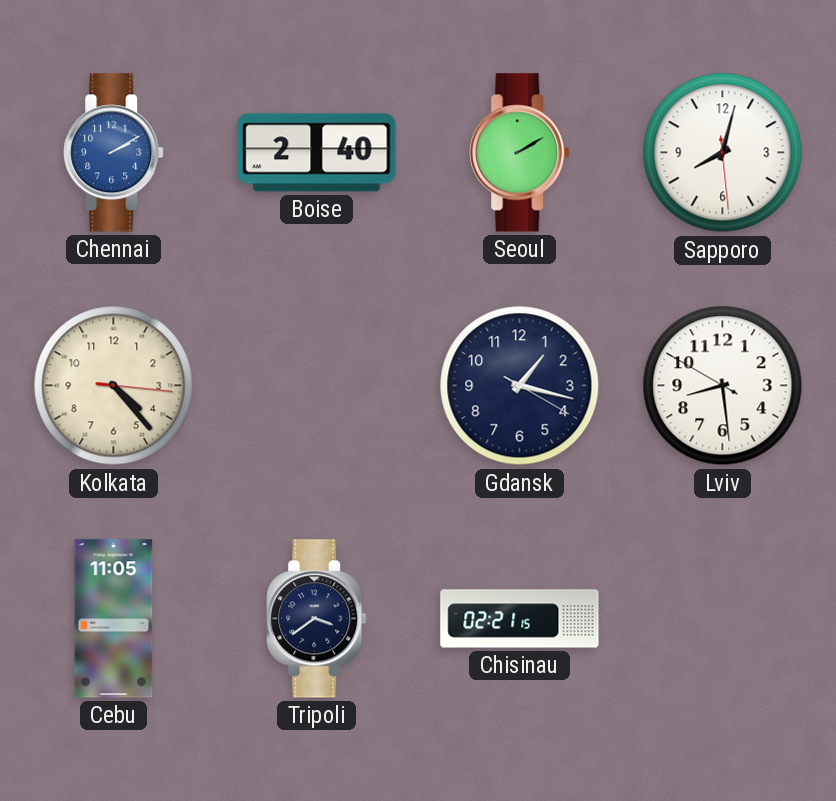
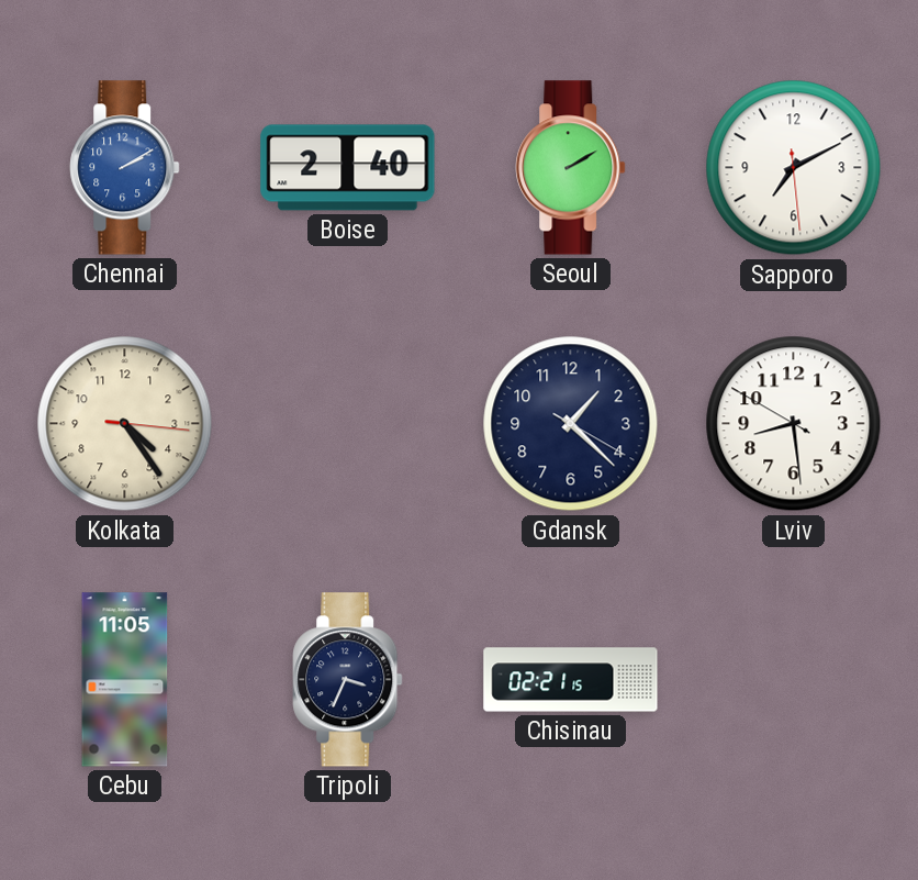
Sapporo: 8:02 -> 7:10
Kolkata: 4:23 -> 4:24
Gdansk: 1:17 -> 1:22
Tripoli: 3:39 -> 3:34
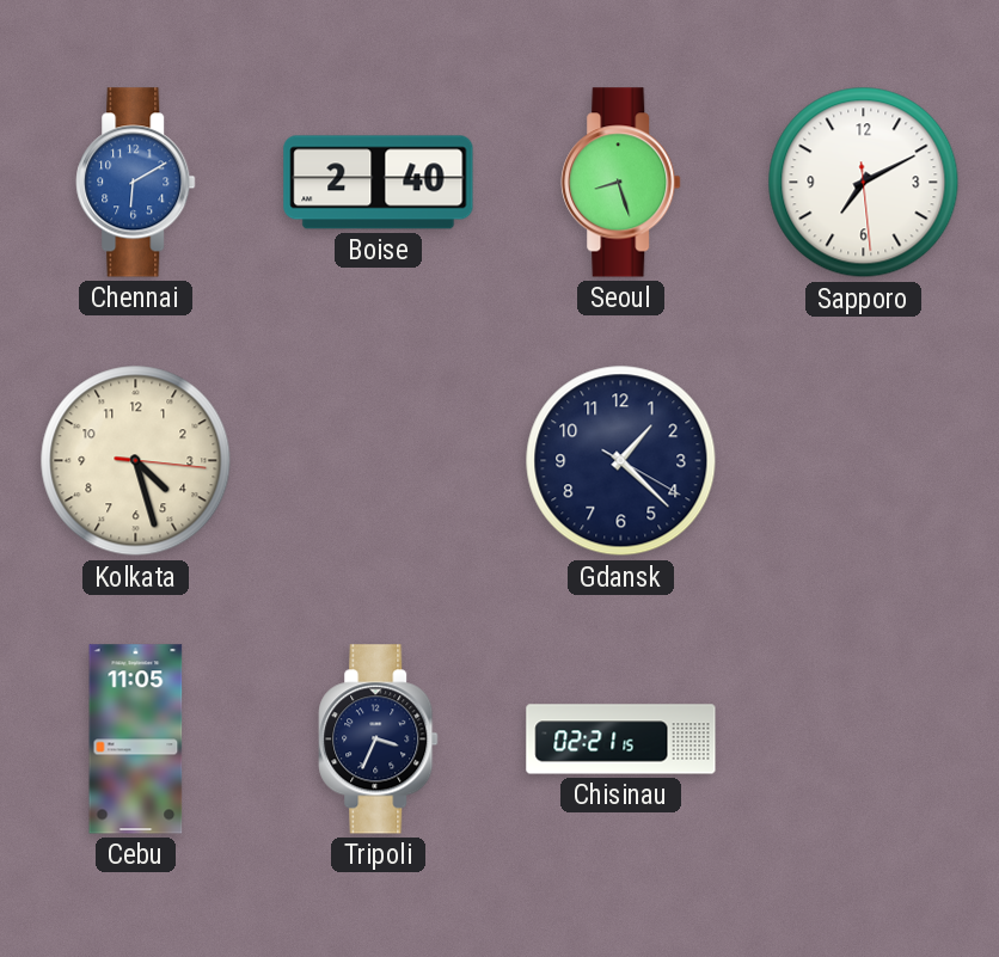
Chennai: 2:10 -> 6:10
Seoul: 2:10 -> 8:27
Kolkata: 4:24 -> 4:27
Lviv: 8:28 -> none
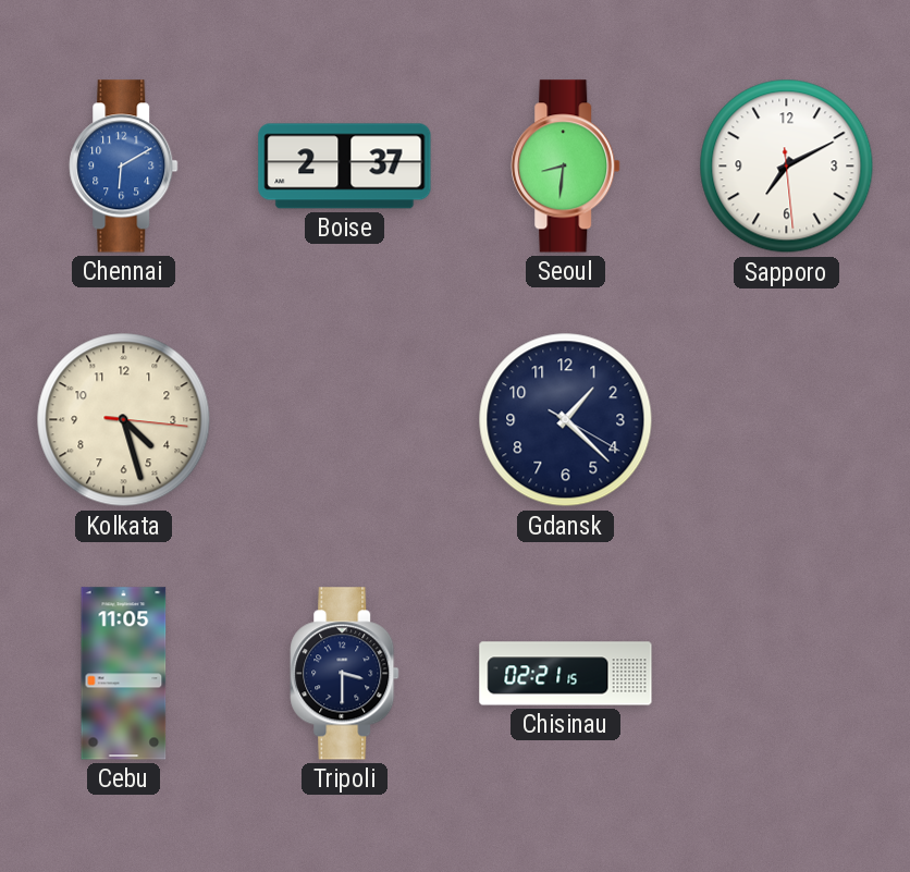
Boise: 2:40 -> 2:37
Seoul: 8:27 -> 8:31
Tripoli: 3:34 -> 3:30
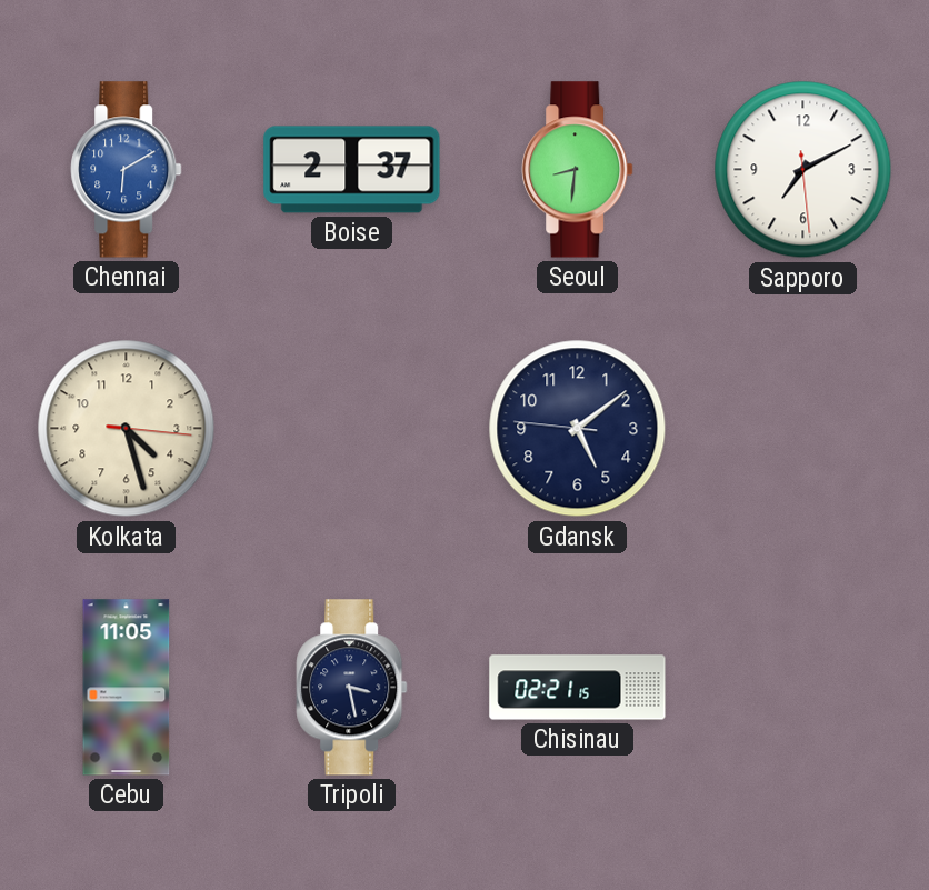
Gdansk: 1:22 -> 5:08
Tripoli: 3:30 -> 3:28
